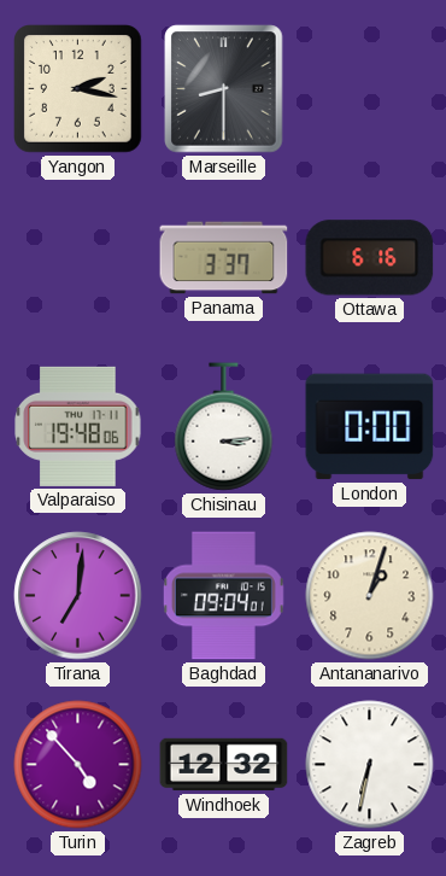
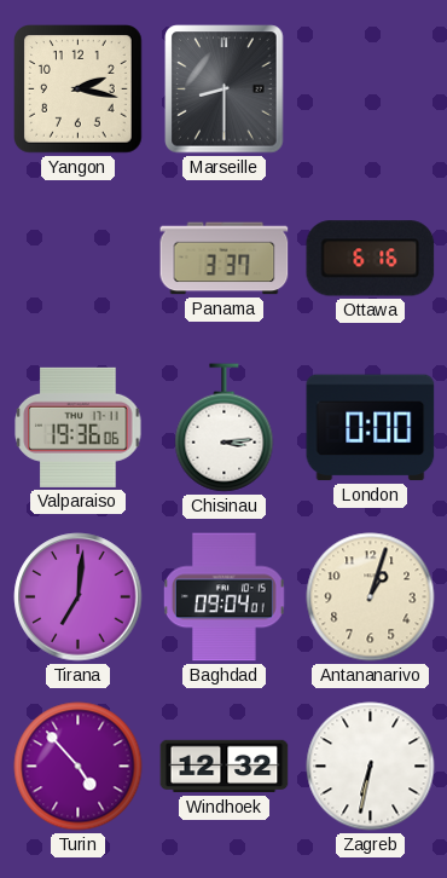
Valparaiso: 19:48 -> 19:36
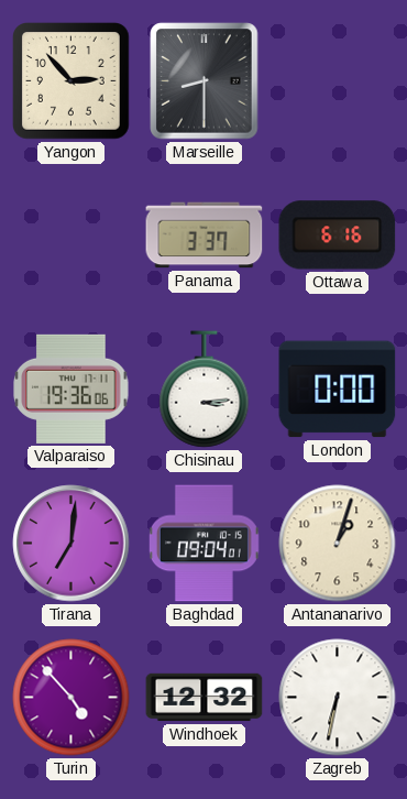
Yangon: 2:17 -> 2:53
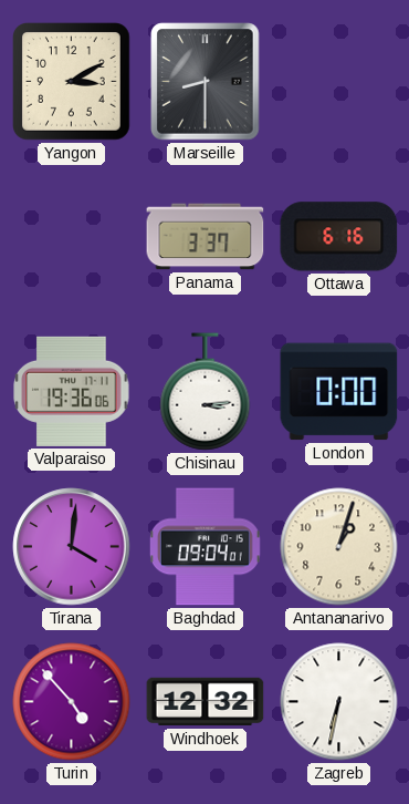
Yangon: 2:53 -> 3:10
Tirana: 7:01 -> 4:01
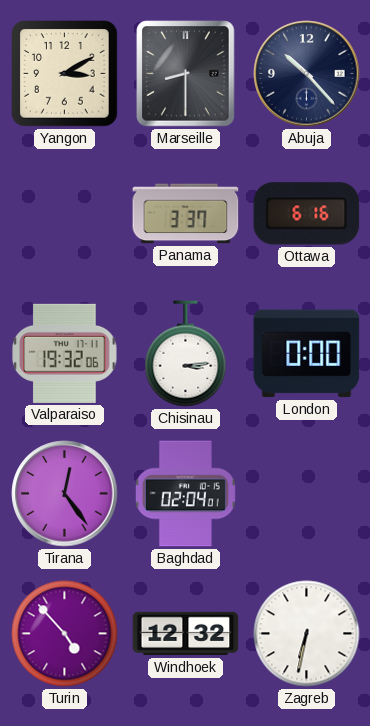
Abuja: none -> 10:23
Valparaiso: 19:36 -> 19:32
Tirana: 4:01 -> 12:24
Baghdad: 09:04 -> 02:04
Antananarivo: 1:03 -> none
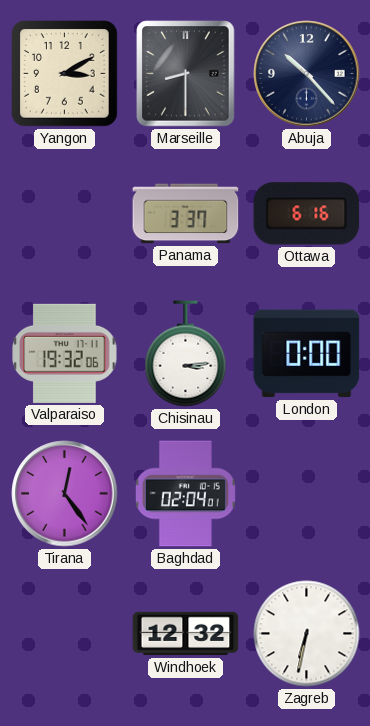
Turin: 4:53 -> none
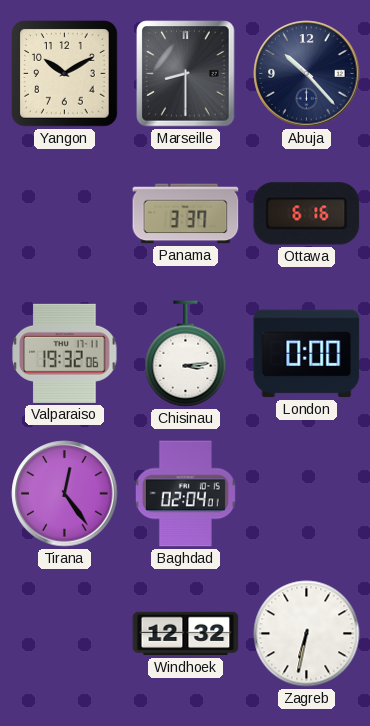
Yangon: 3:10 -> 10:10
